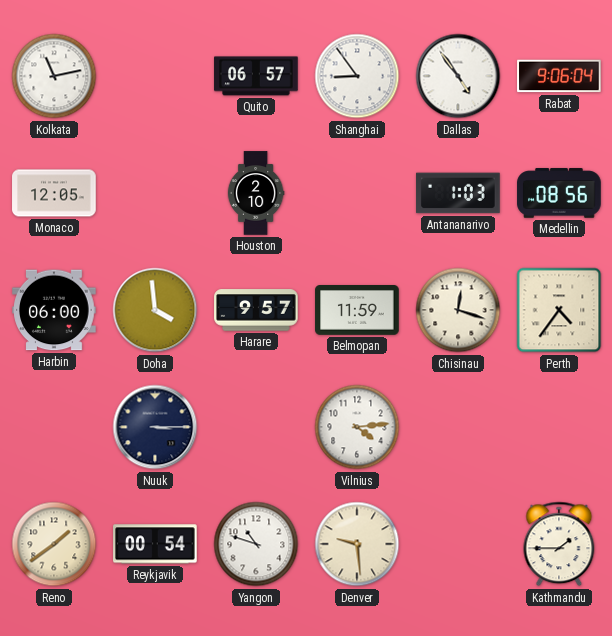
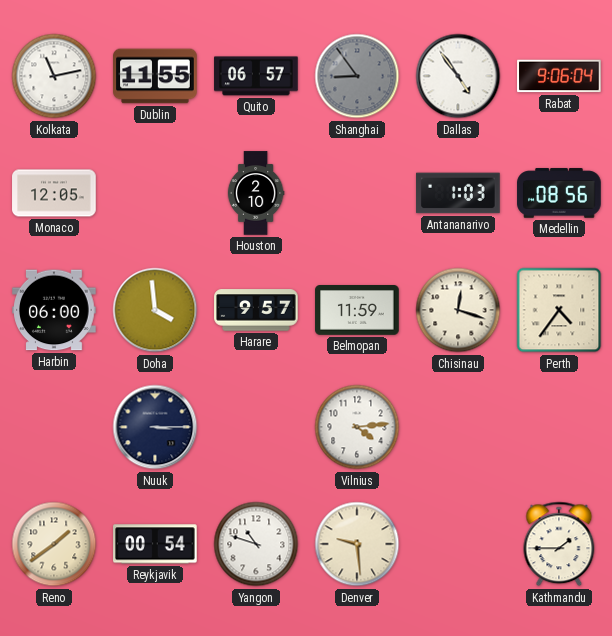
Dublin: none -> 11:55
Shanghai dial: white -> grey
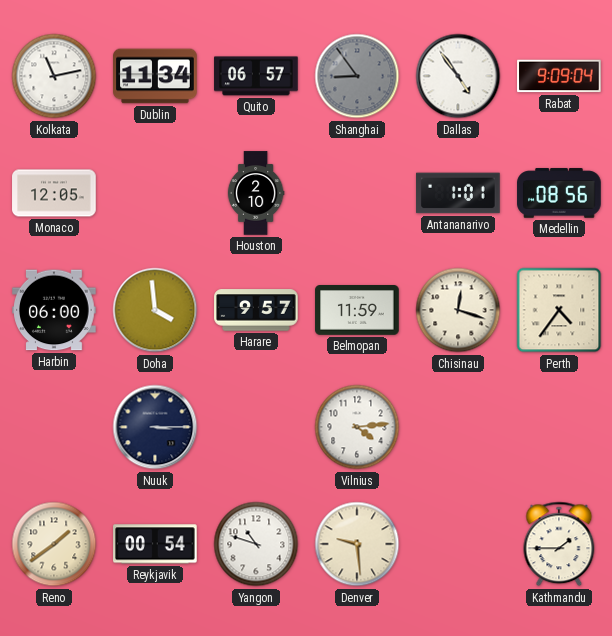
Dublin: 11:55 -> 11:34
Rabat: 9:06 -> 9:09
Antananarivo: 1:03 -> 1:01
